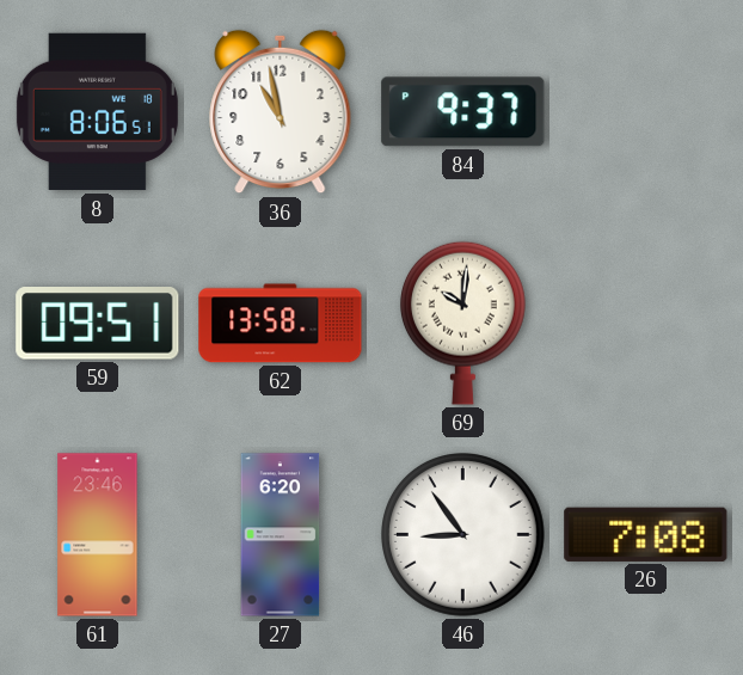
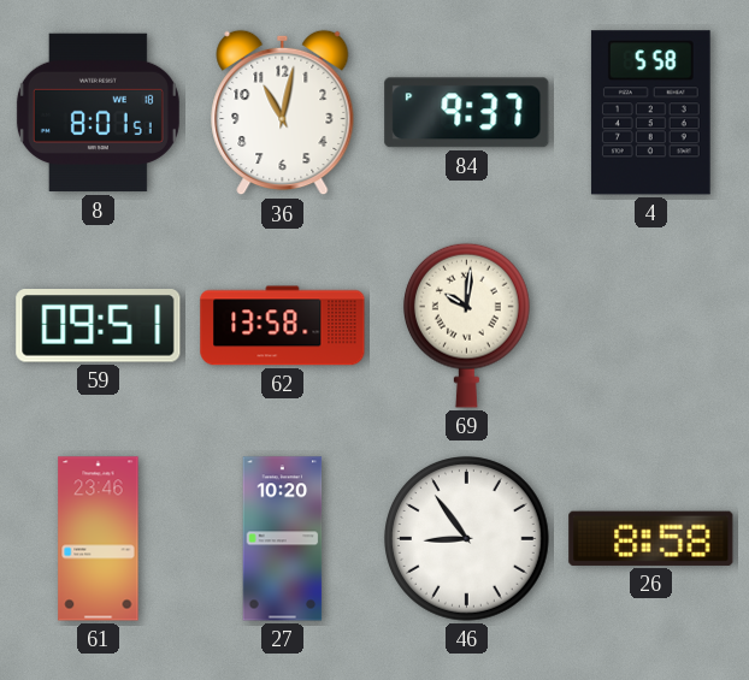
8: 8:06 -> 8:01
36: 10:58 -> 11:02
4: none -> 5:58
27: 6:20 -> 10:20
26: 7:08 -> 8:58
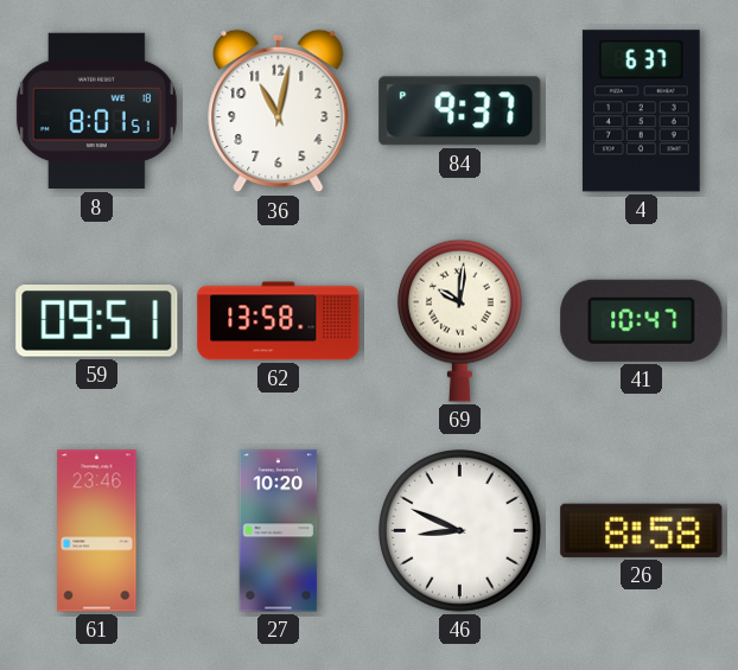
4: 5:58 -> 6:37
41: none -> 10:47
46: 8:54 -> 8:49
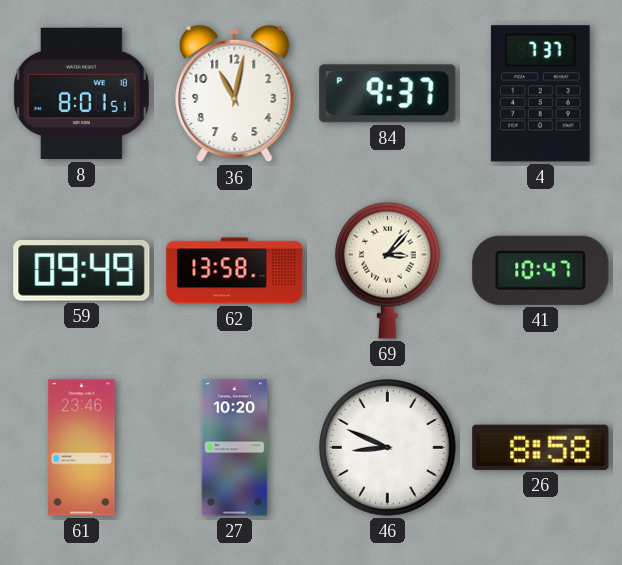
4: 6:37 -> 7:37
59: 09:51 -> 09:49
69: 10:01 -> 3:07
